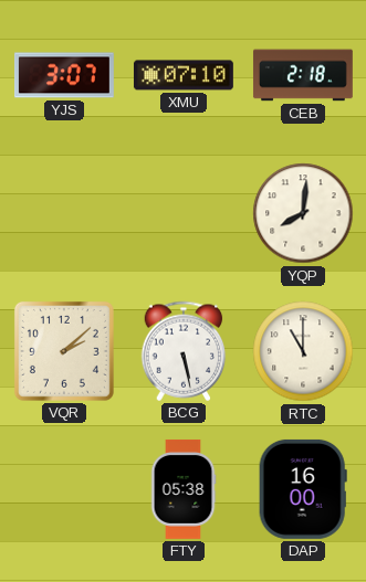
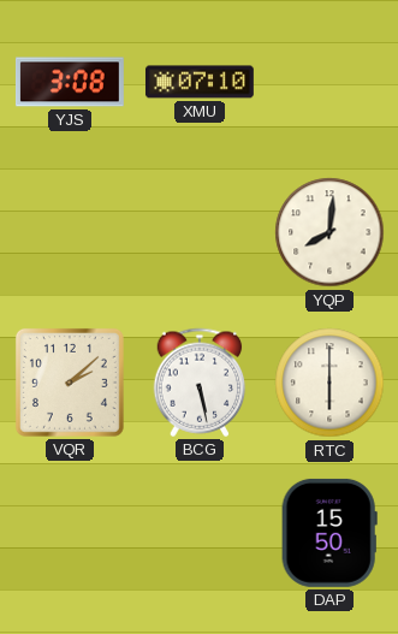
YJS: 3:07 -> 3:08
CEB: 2:18 -> none
RTC: 11:00 -> 6:00
FTY: 05:38 -> none
DAP: 16:00 -> 15:50
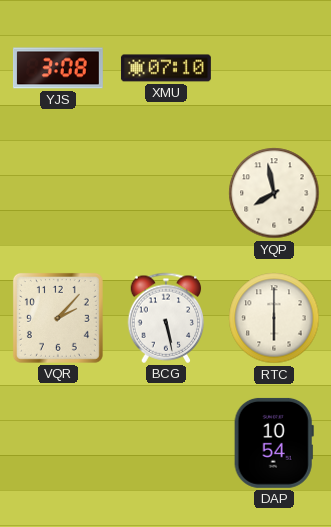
YQP: 8:01 -> 7:58
VQR: 2:08 -> 2:07
DAP: 15:50 -> 10:54
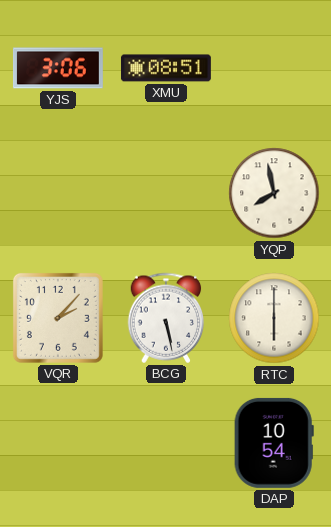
YJS: 3:08 -> 3:06
XMU: 07:10 -> 08:51
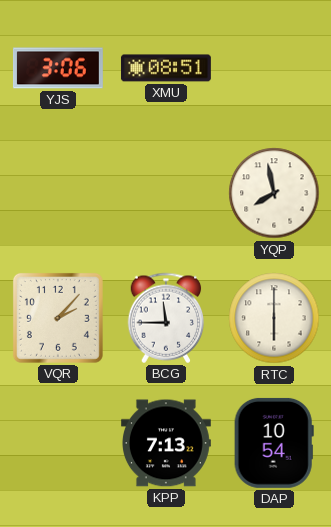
BCG: 5:28 -> 11:45
KPP: none -> 7:13
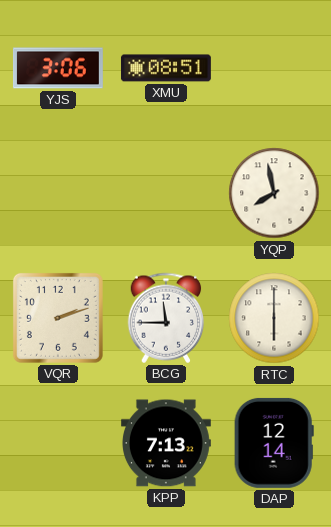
VQR: 2:07 -> 2:12
DAP: 10:54 -> 12:14
